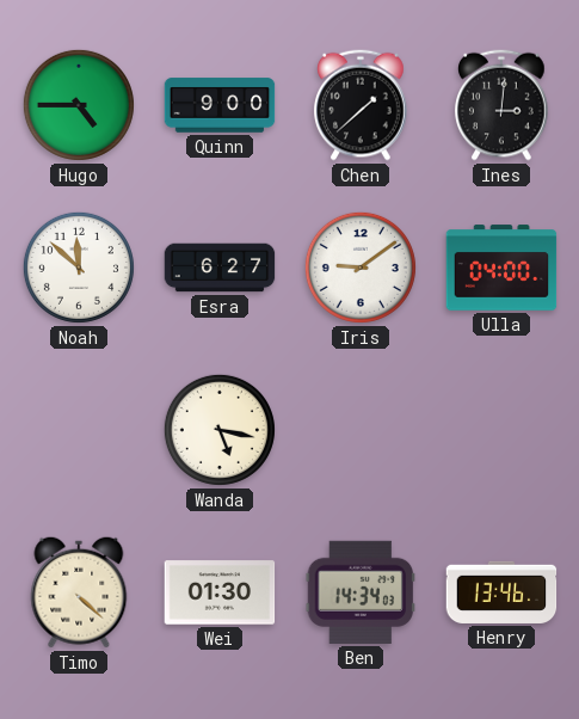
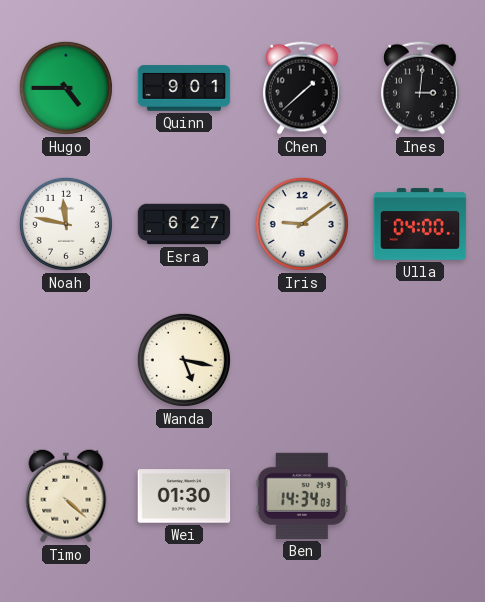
Quinn: 9:00 -> 9:01
Noah: 11:52 -> 11:47
Henry: 13:46 -> none
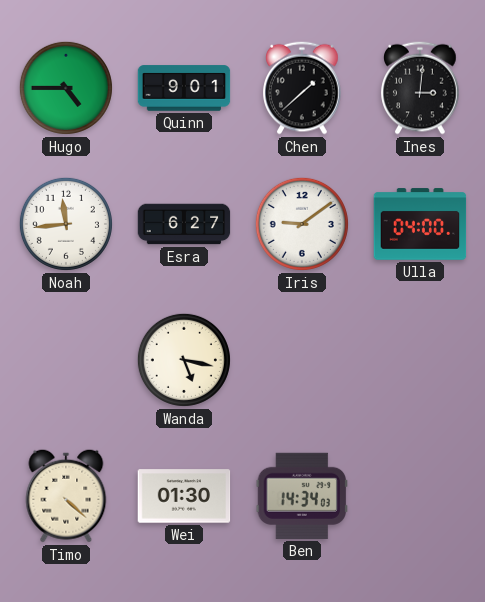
Noah: 11:47 -> 11:44
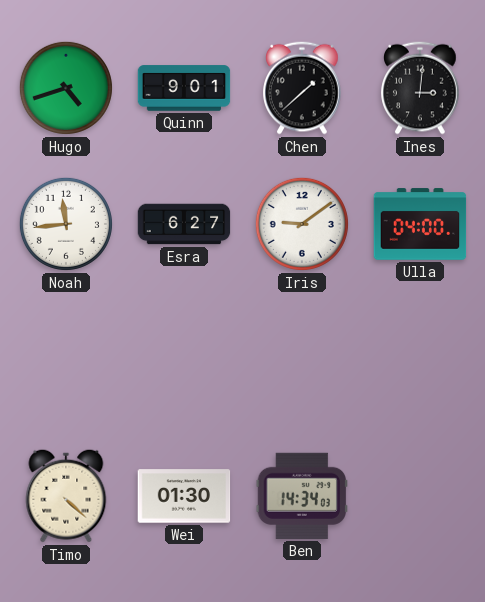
Hugo: 4:45 -> 4:42
Wanda: 5:17 -> none
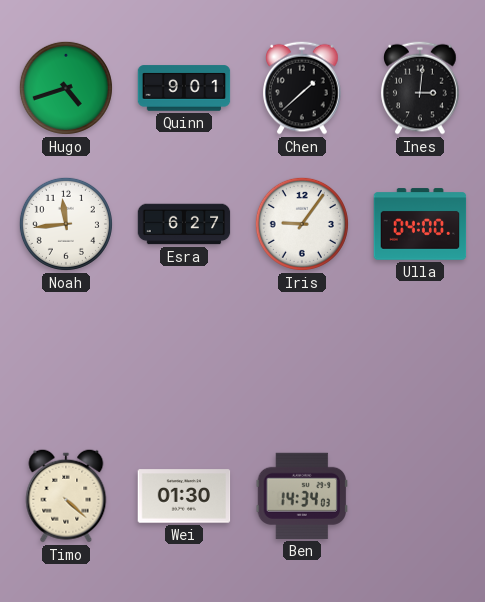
Iris: 9:09 -> 9:06
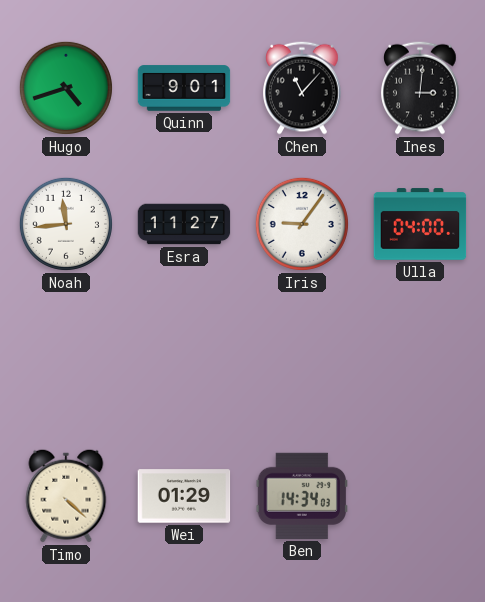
Chen: 1:38 -> 11:07
Esra: 6:27 -> 11:27
Wei: 01:30 -> 01:29
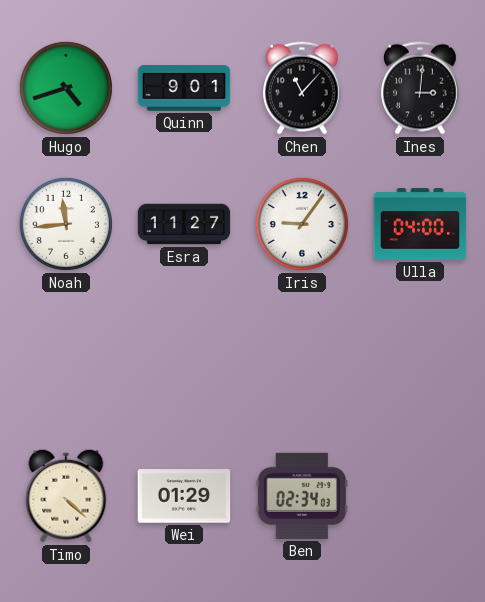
Ben: 14:34 -> 02:34
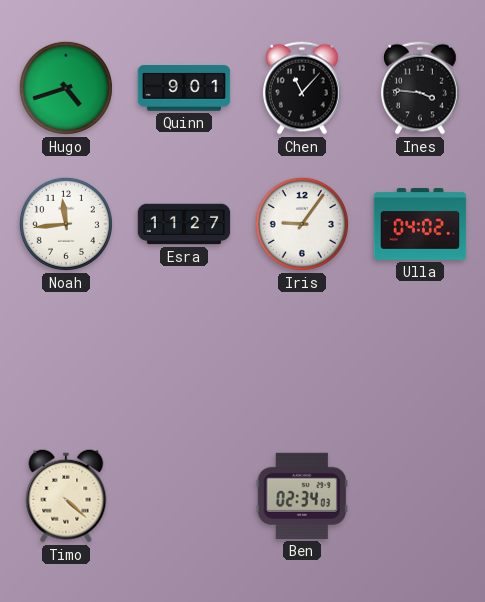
Ines: 3:01 -> 3:46
Ulla: 04:00 -> 04:02
Wei: 01:29 -> none
